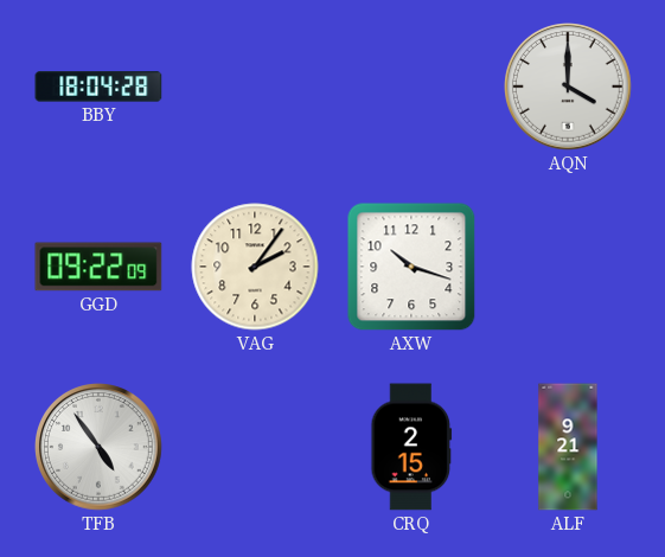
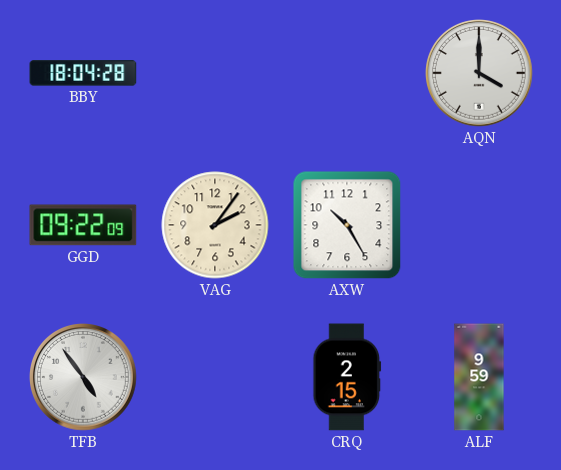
AXW: 10:18 -> 10:25
ALF: 9:21 -> 9:59
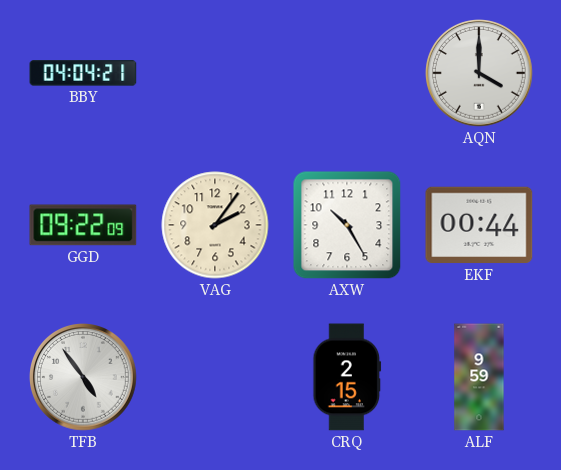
BBY: 18:04 -> 04:04
EKF: none -> 00:44
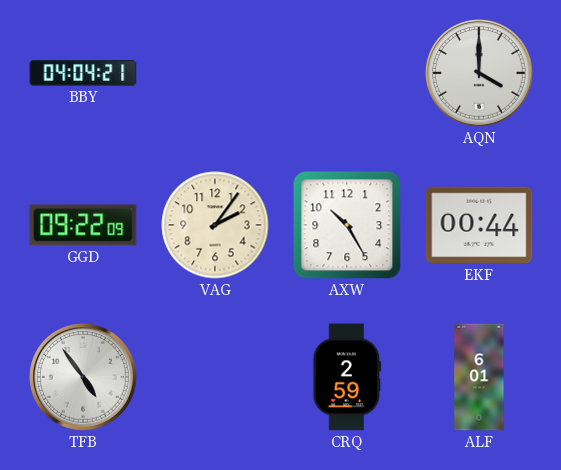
CRQ: 2:15 -> 2:59
ALF: 9:59 -> 6:01
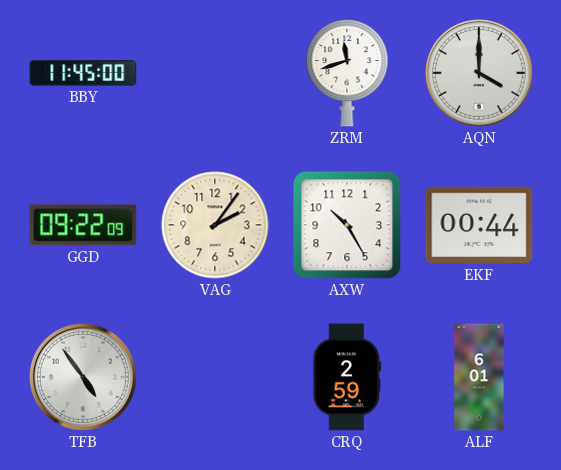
BBY: 04:04 -> 11:45
ZRM: none -> 11:42
